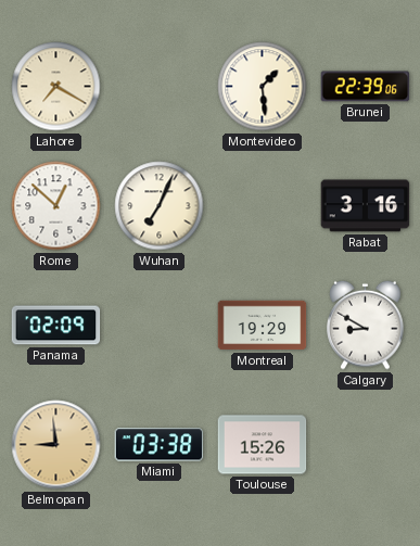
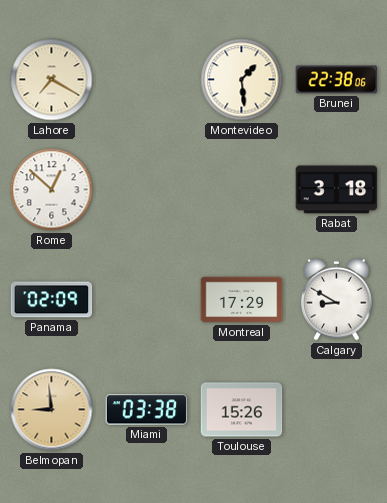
Brunei: 22:39 -> 22:38
Wuhan: 7:04 -> none
Rabat: 3:16 -> 3:18
Montreal: 19:29 -> 17:29
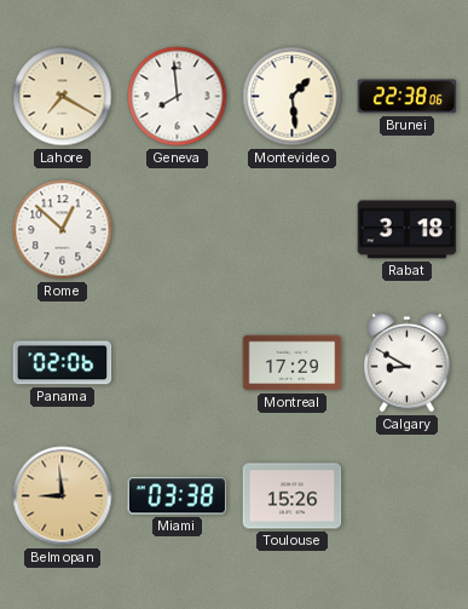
Geneva: none -> 7:59
Panama: 02:09 -> 02:06
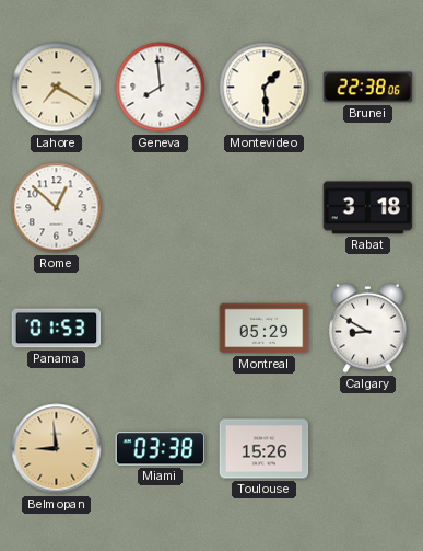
Panama: 02:06 -> 01:53
Montreal: 17:29 -> 05:29
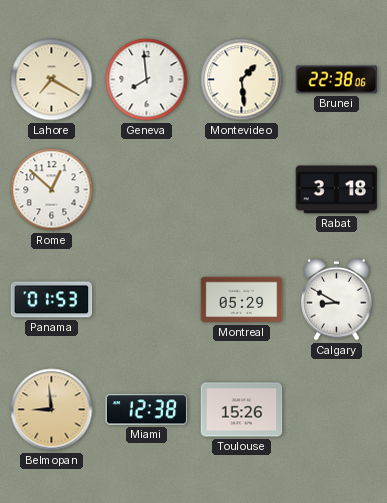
Miami: 03:38 -> 12:38
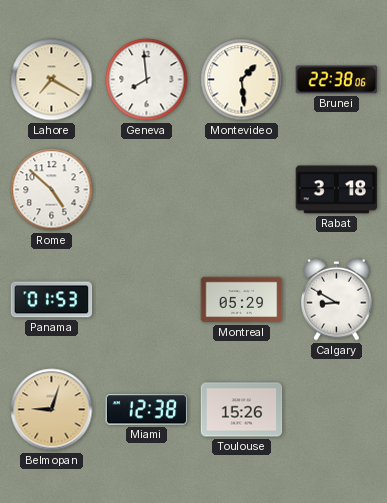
Rome: 12:52 -> 4:52
Belmopan: 8:59 -> 9:03
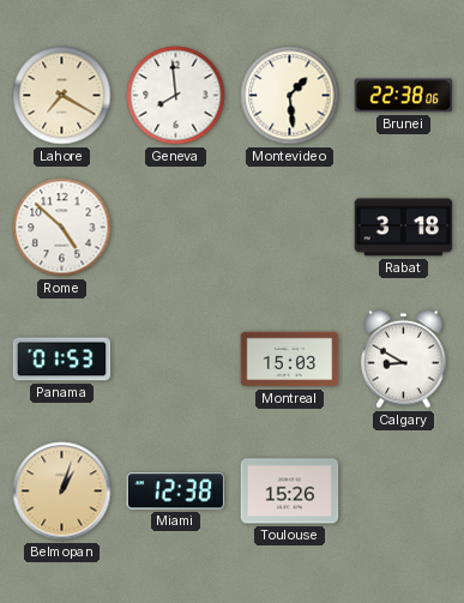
Montreal: 05:29 -> 15:03
Belmopan: 9:03 -> 1:03
